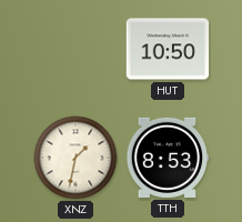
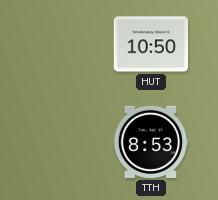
XNZ: 1:32 -> none
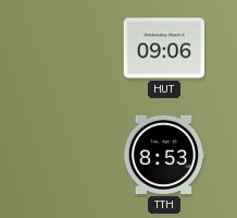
HUT: 10:50 -> 09:06
